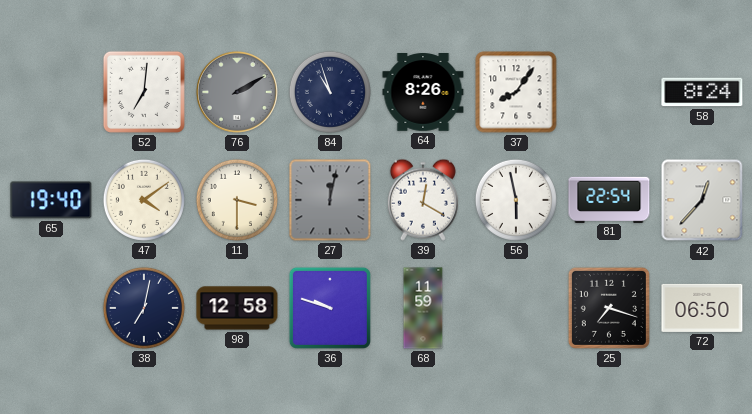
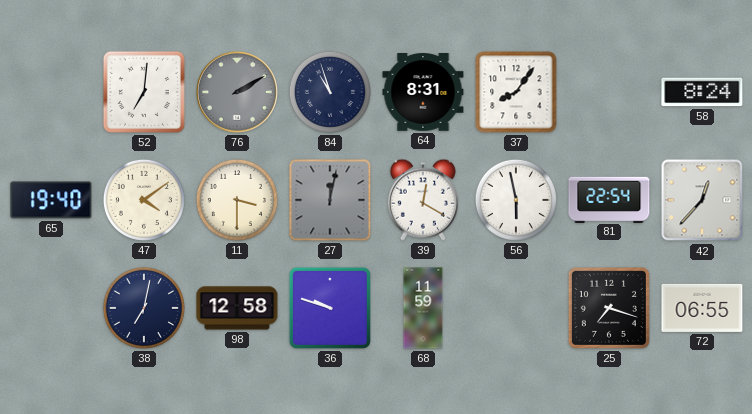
64: 8:26 -> 8:31
72: 06:50 -> 06:55
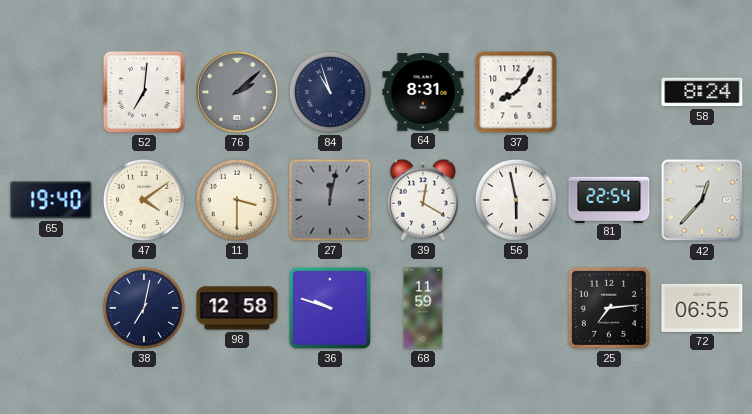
76: 2:10 -> 2:08
25: 7:18 -> 7:14
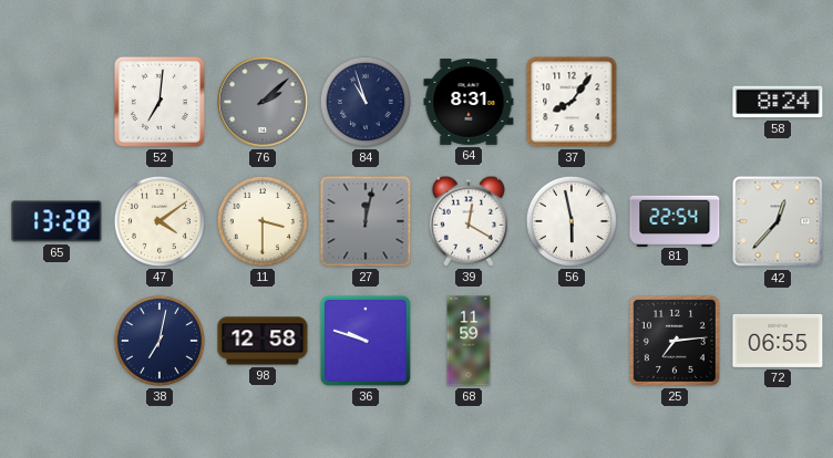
65: 19:40 -> 13:28
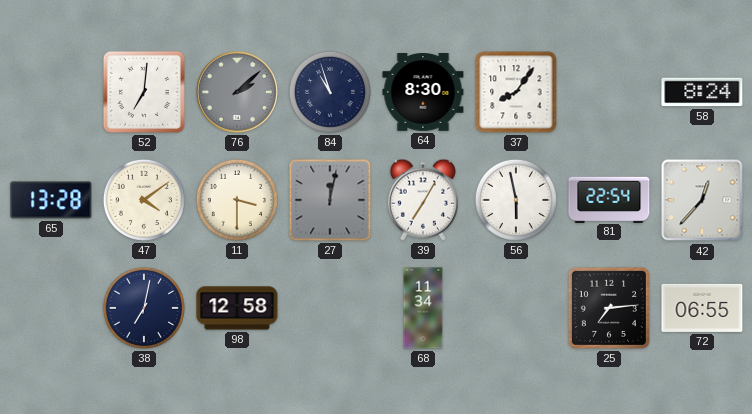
64: 8:31 -> 8:30
39: 12:20 -> 7:05
36: 9:48 -> none
68: 11:59 -> 11:34
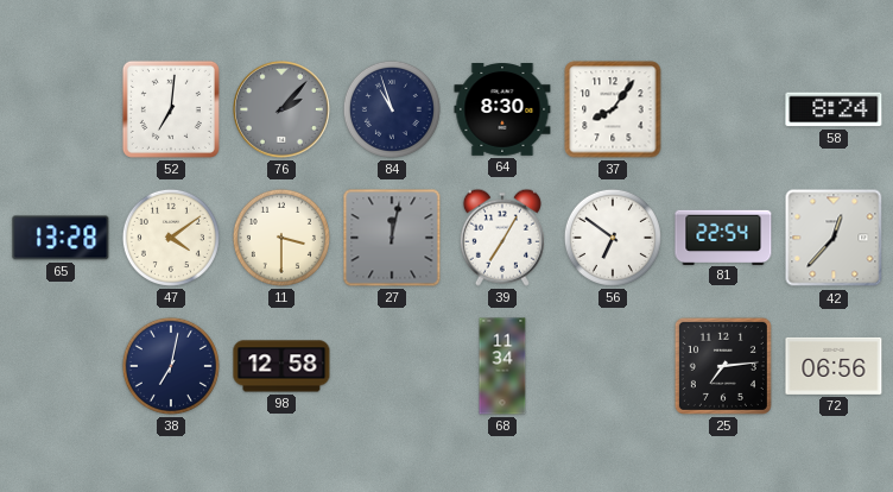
76: 2:08 -> 2:07
56: 5:58 -> 6:51
72: 06:55 -> 06:56
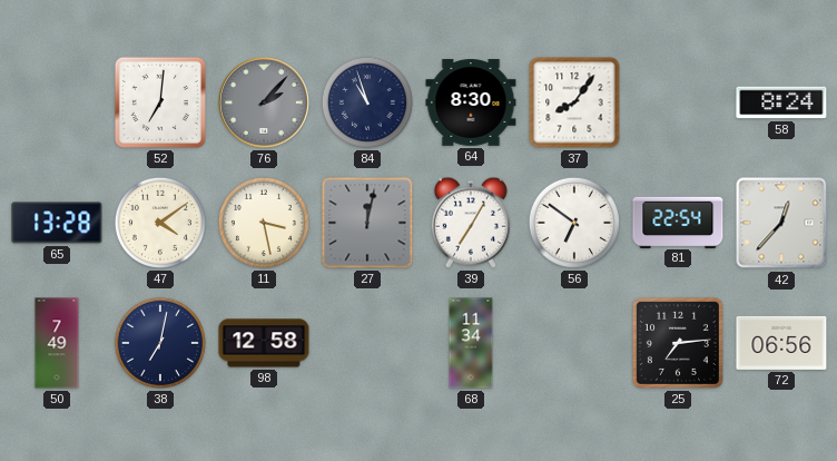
11: 3:30 -> 3:28
50: none -> 7:49
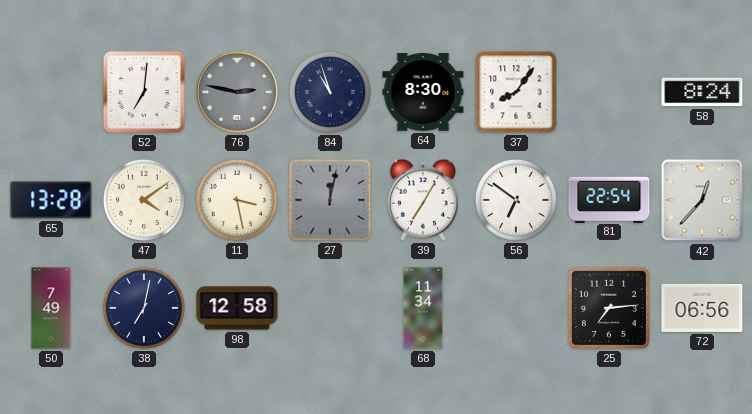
76: 2:07 -> 2:47
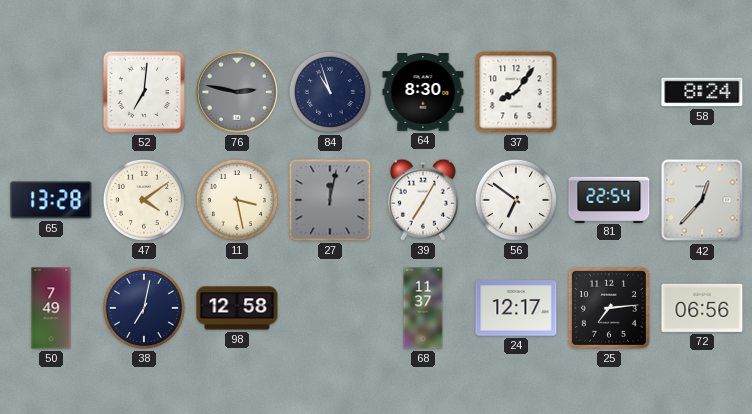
68: 11:34 -> 11:37
24: none -> 12:17
